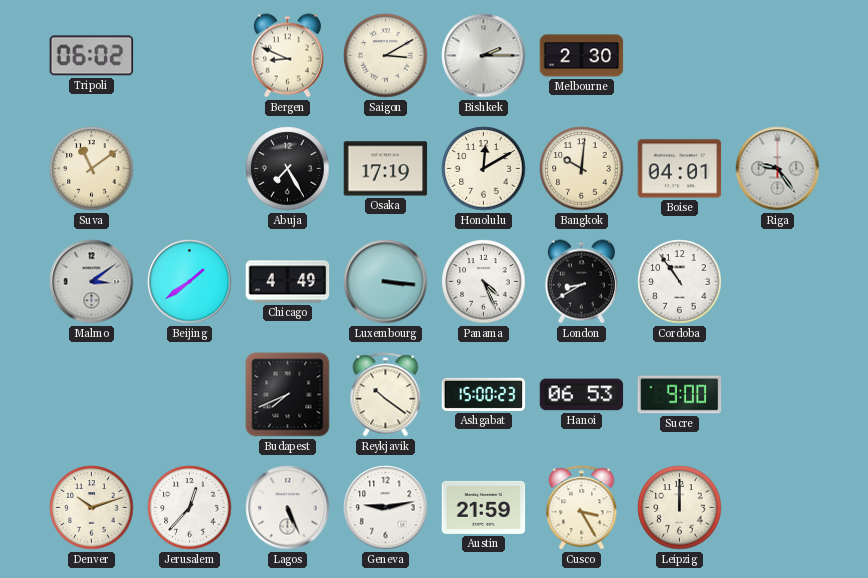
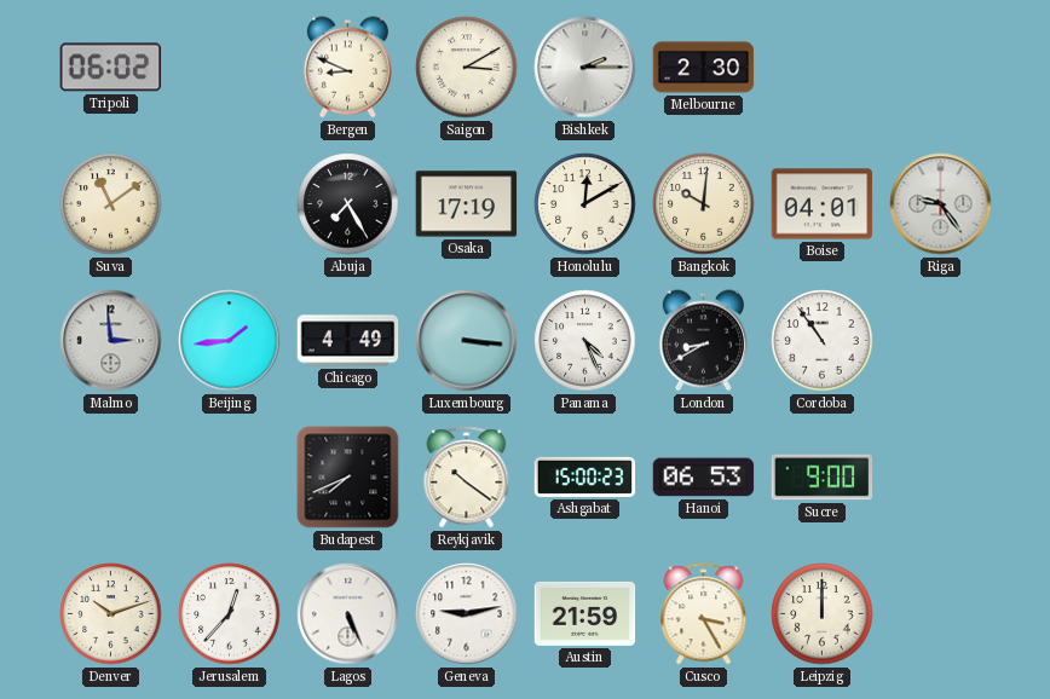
Malmo: 3:09 -> 2:59
Beijing: 1:39 -> 1:44
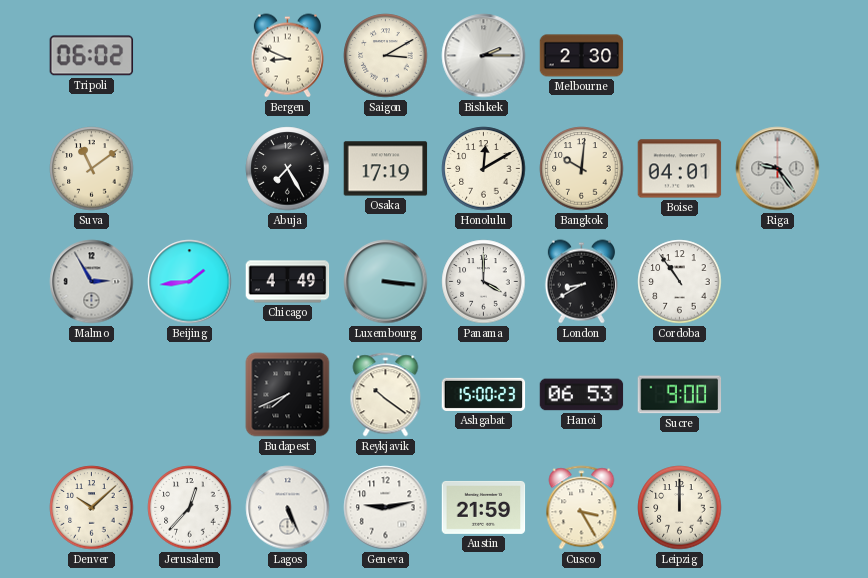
Malmo: 2:59 -> 2:55
Panama: 4:26 -> 4:00
Denver: 10:12 -> 10:08
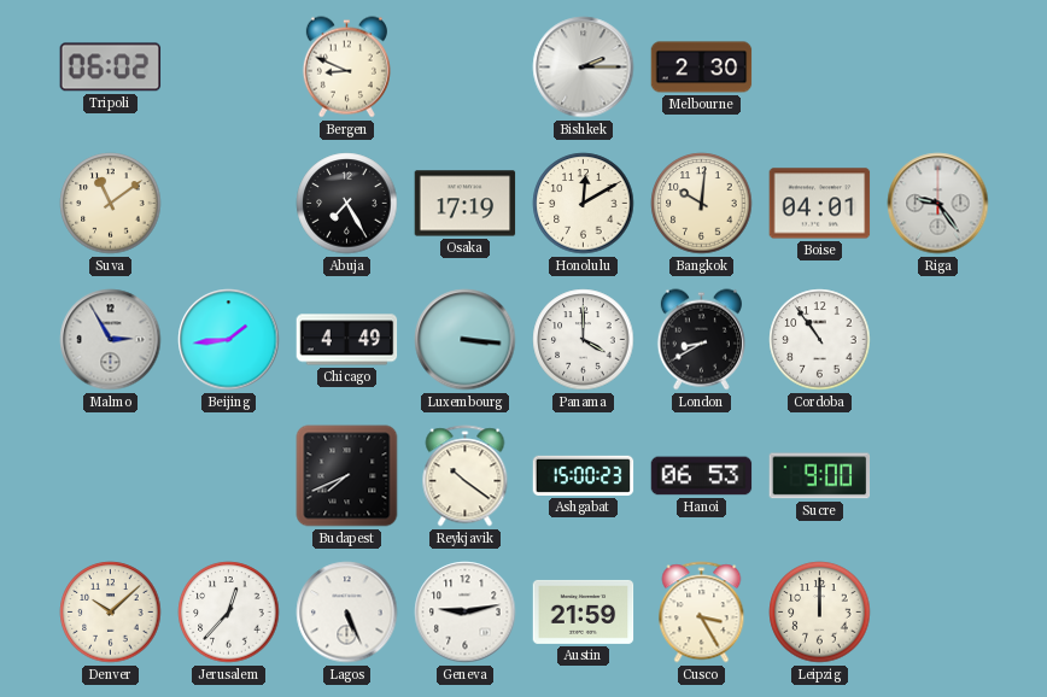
Saigon: 3:10 -> none
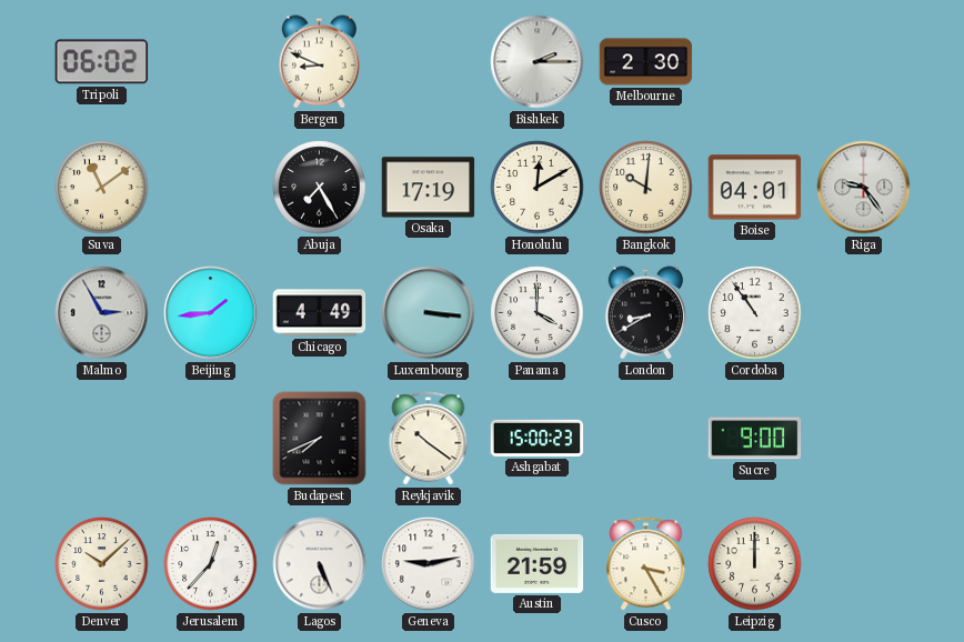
Hanoi: 06:53 -> none
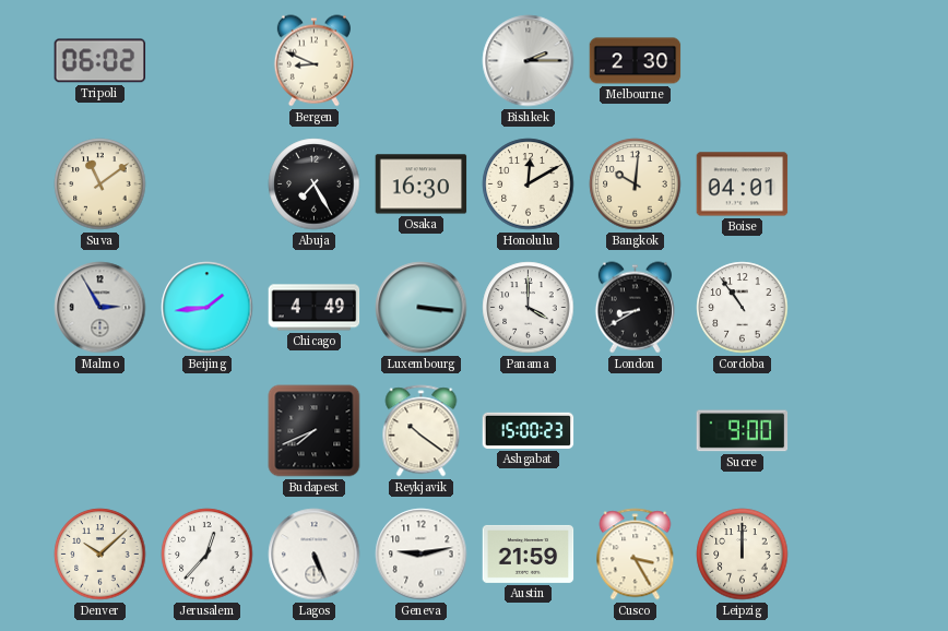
Osaka: 17:19 -> 16:30
Riga: 9:24 -> none
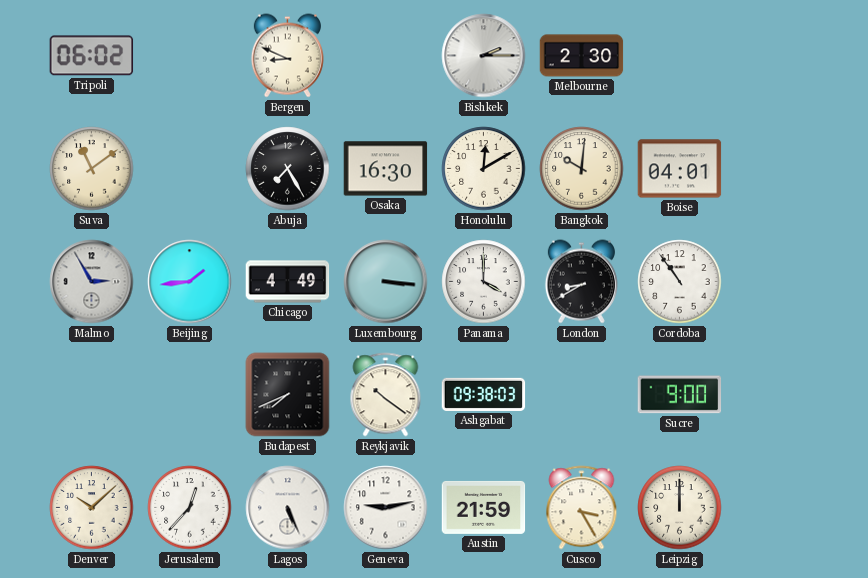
Ashgabat: 15:00 -> 09:38
